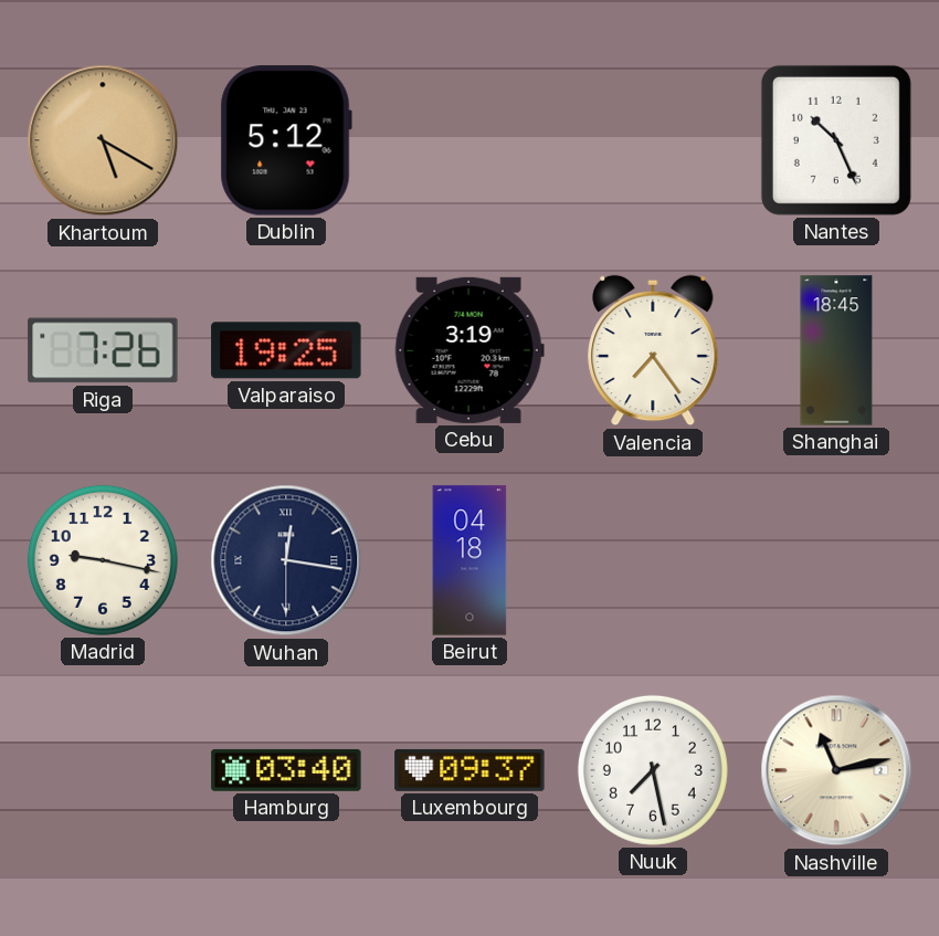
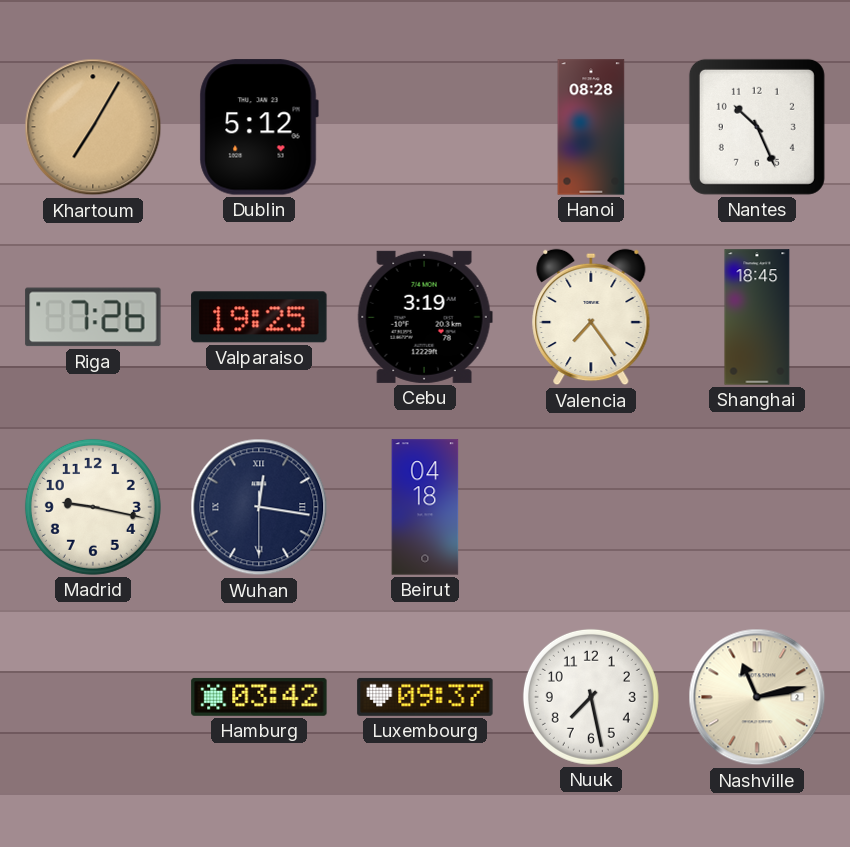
Khartoum: 5:20 -> 7:05
Hanoi: none -> 08:28
Hamburg: 03:40 -> 03:42
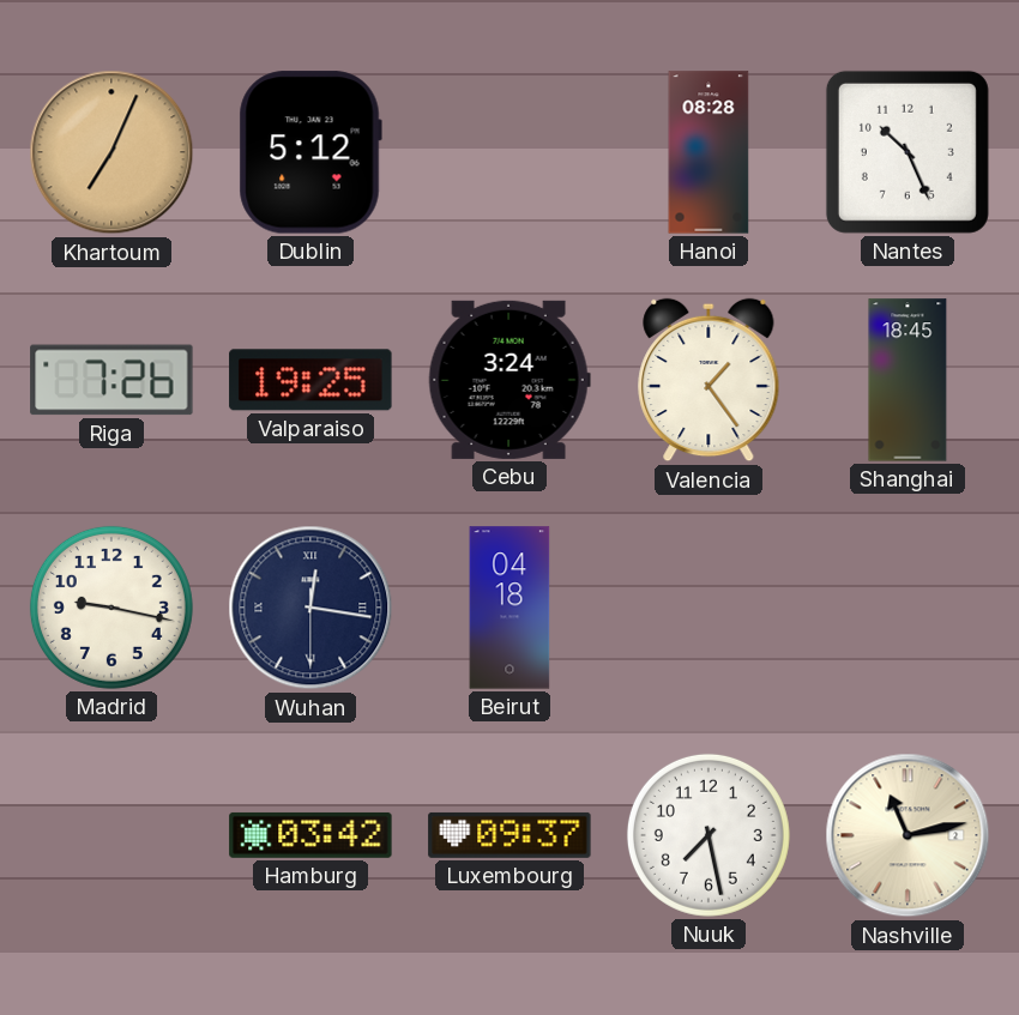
Khartoum: 7:05 -> 7:04
Cebu: 3:19 -> 3:24
Valencia: 7:24 -> 1:24
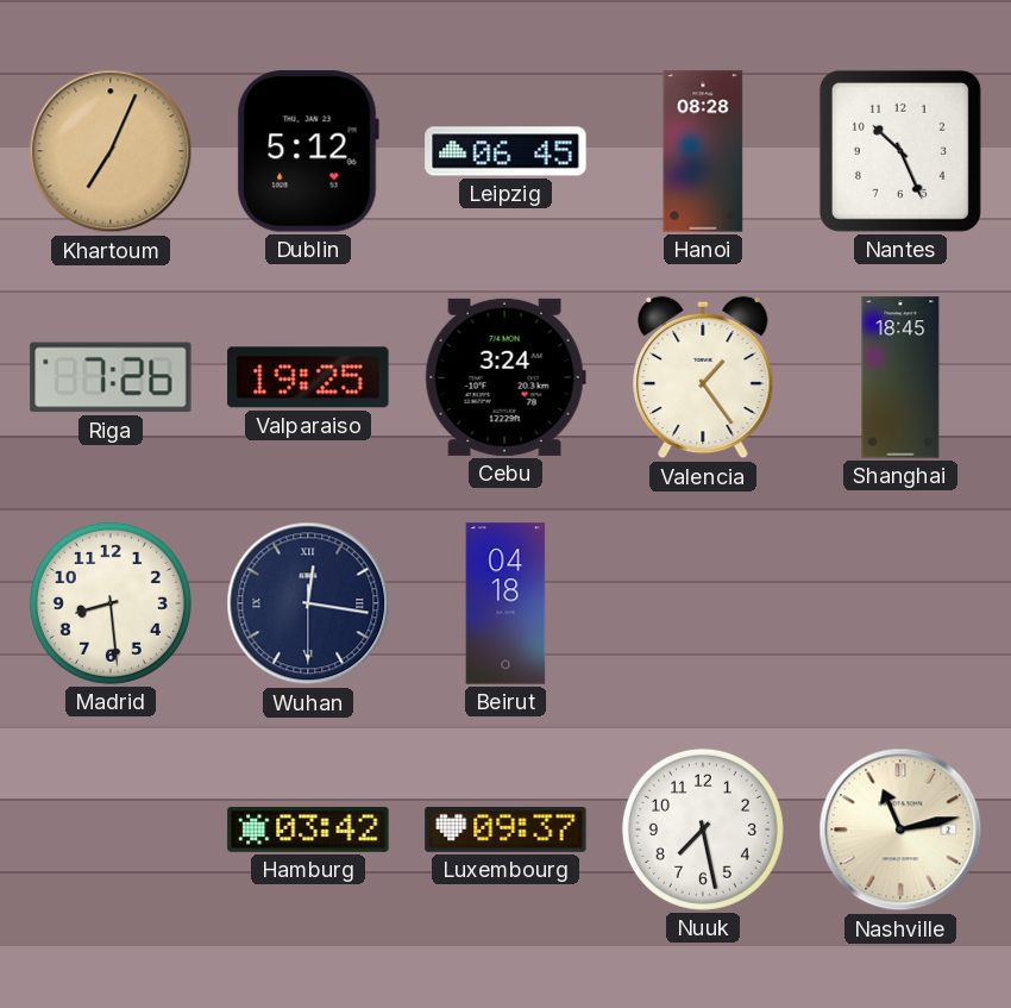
Leipzig: none -> 06:45
Madrid: 9:17 -> 8:29
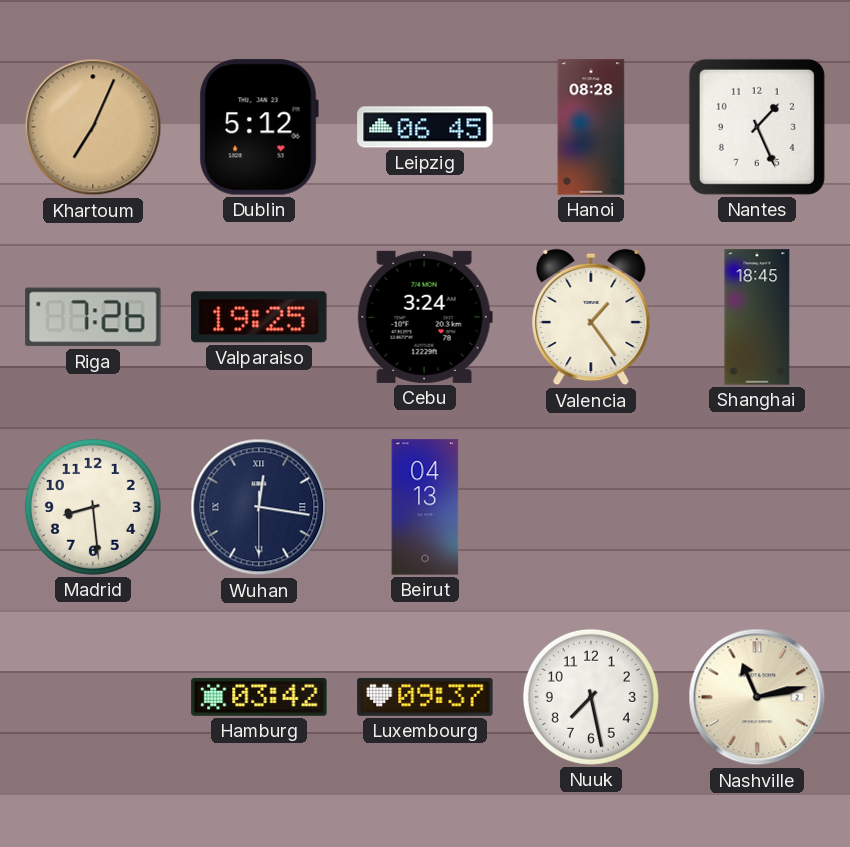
Nantes: 10:26 -> 1:26
Beirut: 04:18 -> 04:13
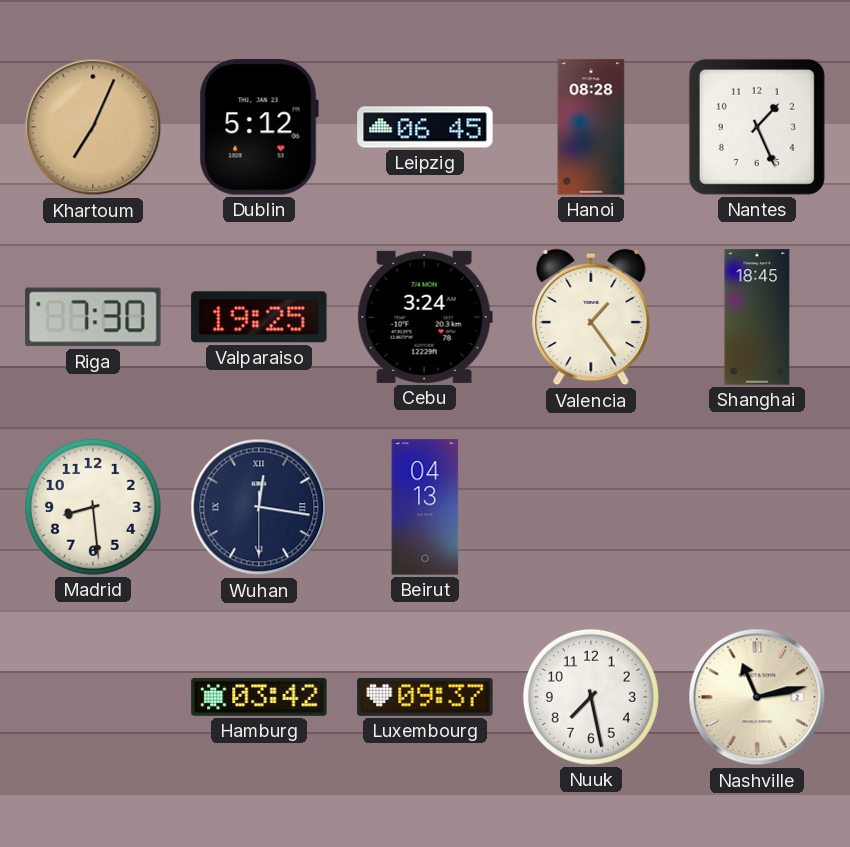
Riga: 7:26 -> 7:30
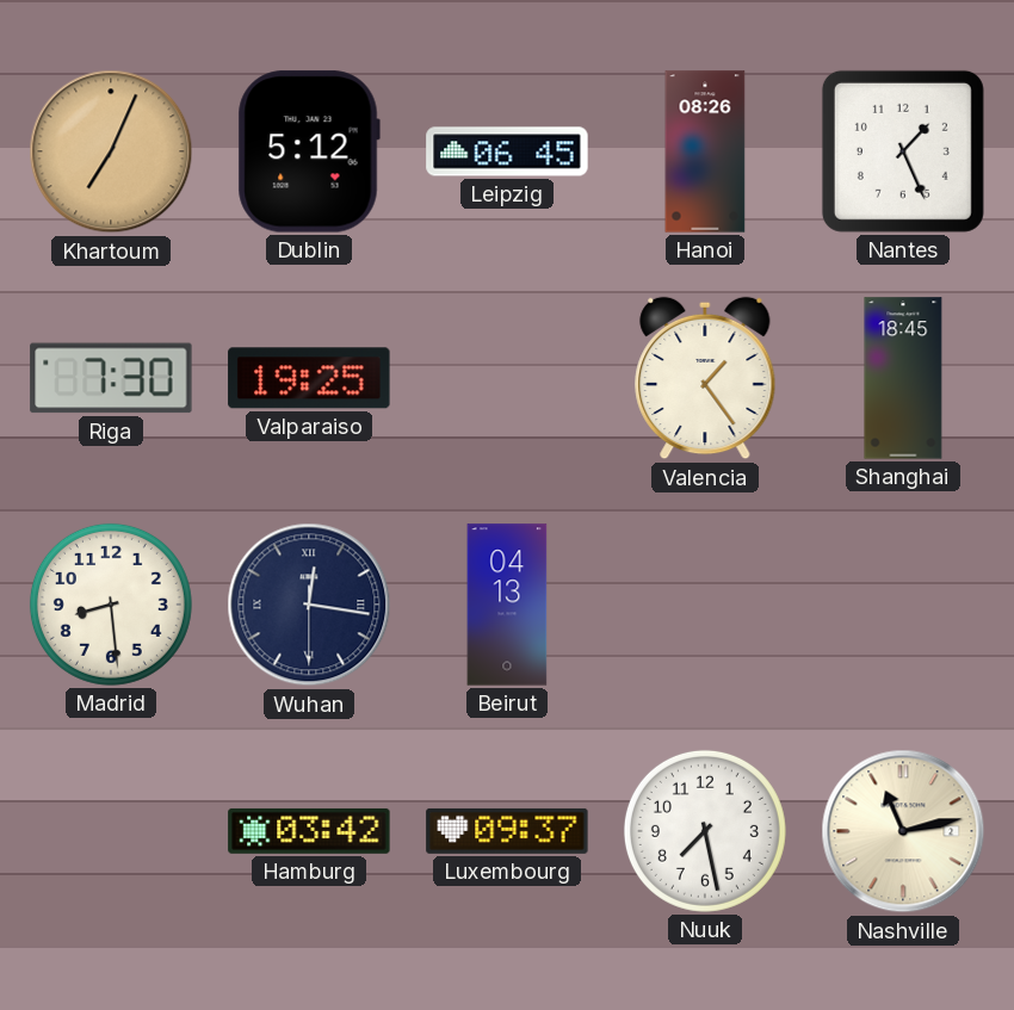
Hanoi: 08:28 -> 08:26
Cebu: 3:24 -> none
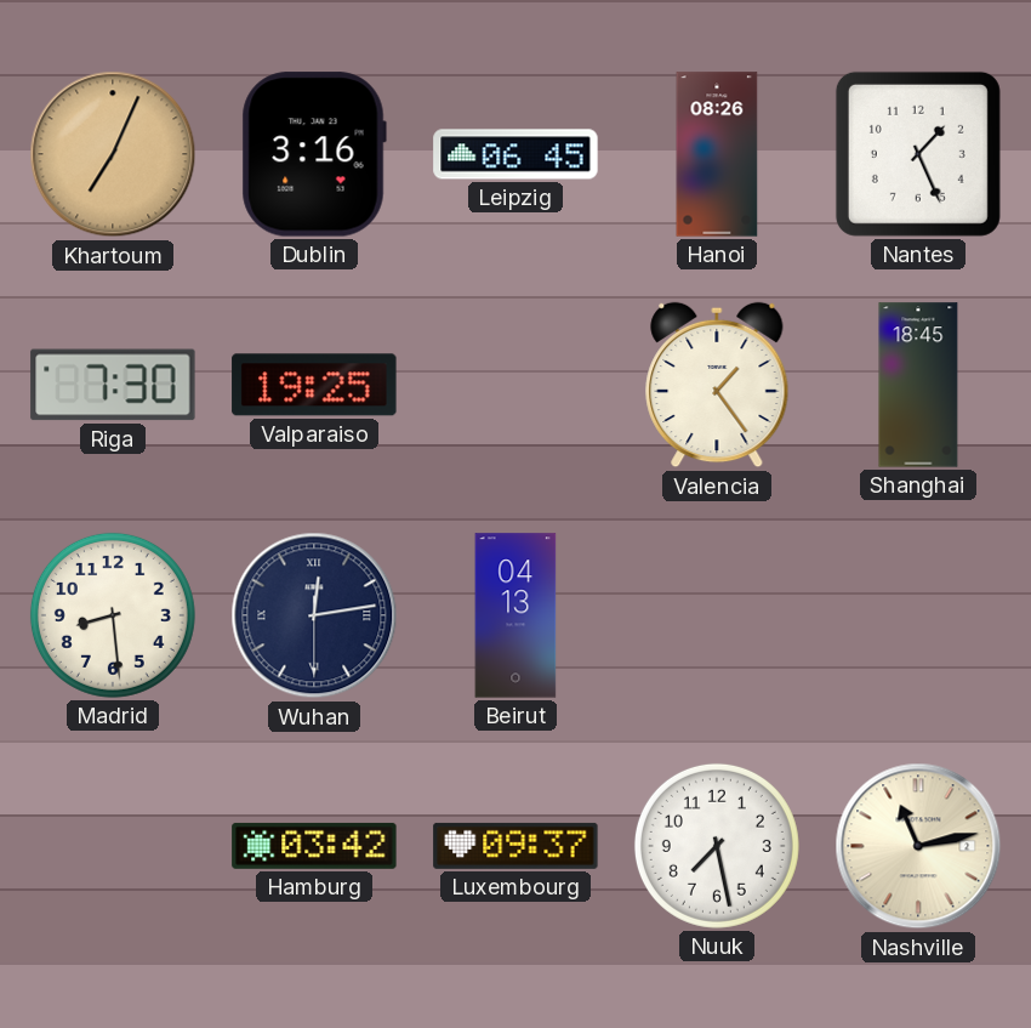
Dublin: 5:12 -> 3:16
Wuhan: 12:16 -> 12:13
